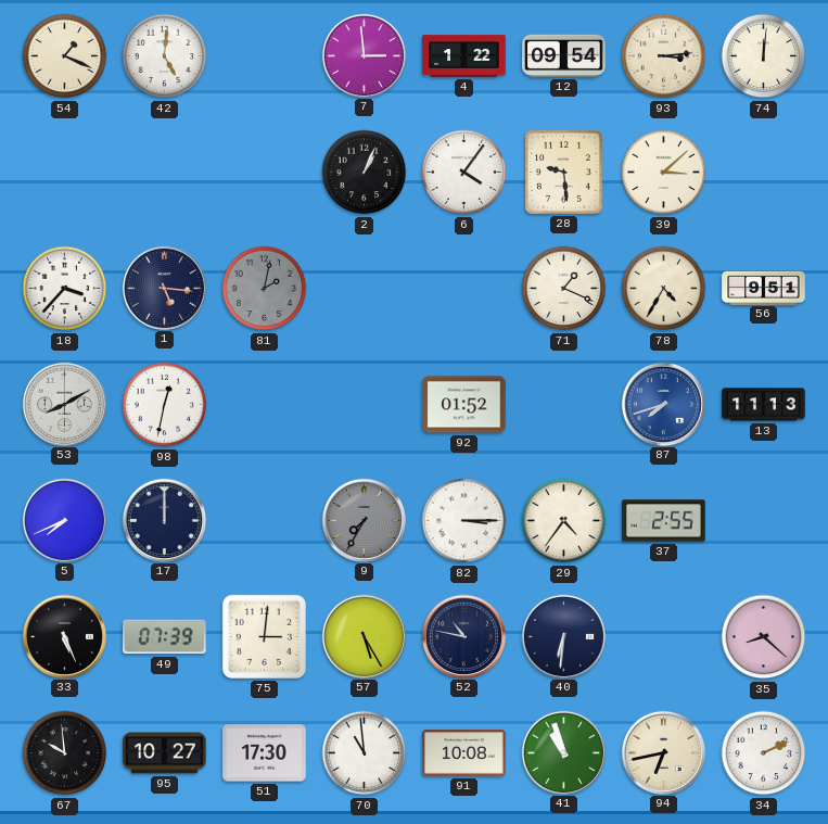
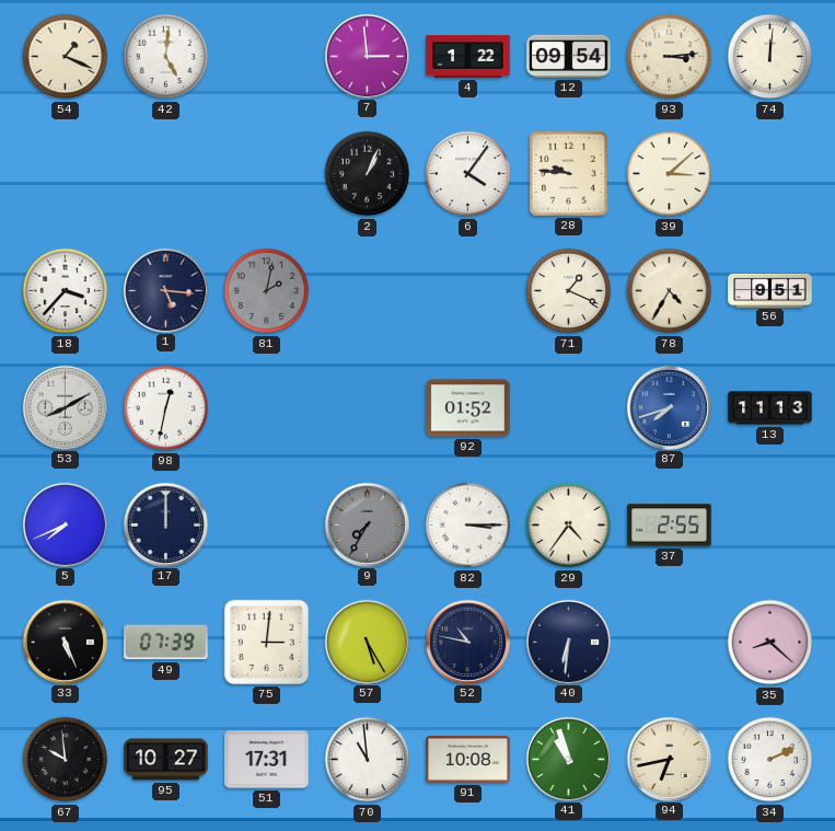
28: 9:29 -> 9:46
51: 17:30 -> 17:31
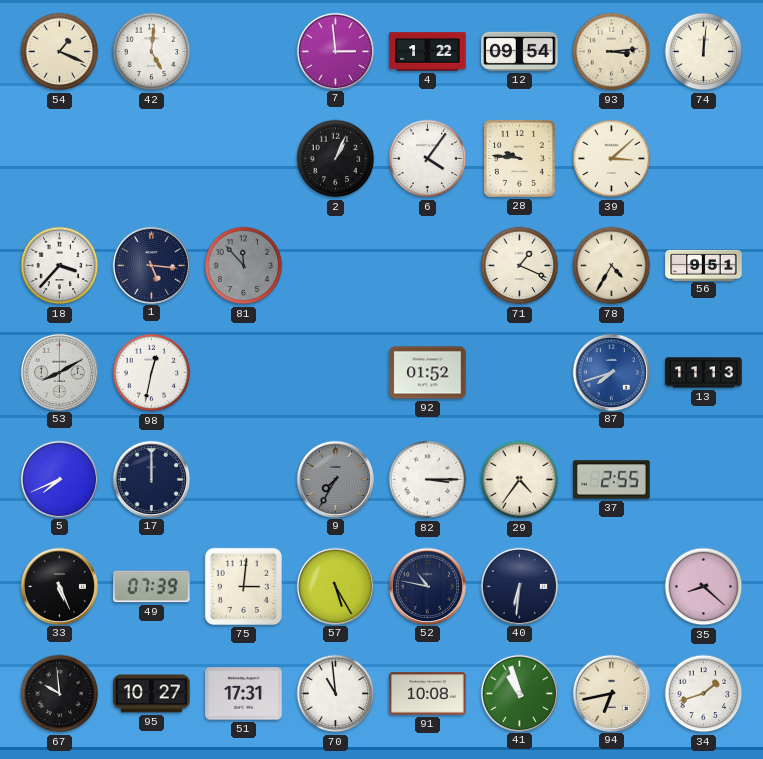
81: 2:02 -> 11:53
34: 2:11 -> 1:42
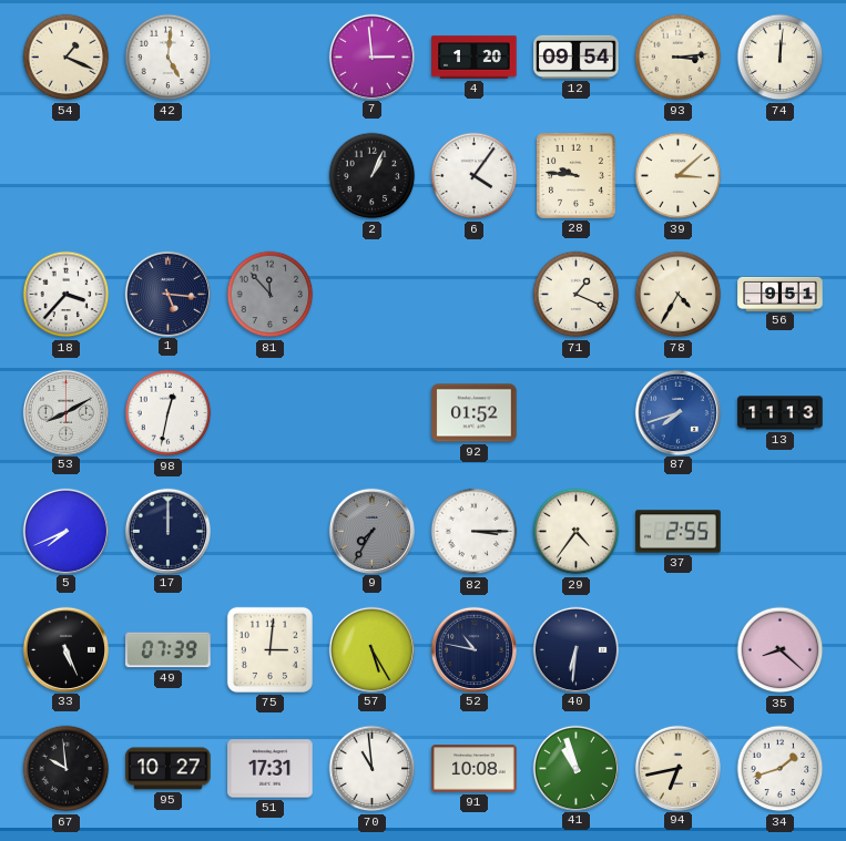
4: 1:22 -> 1:20
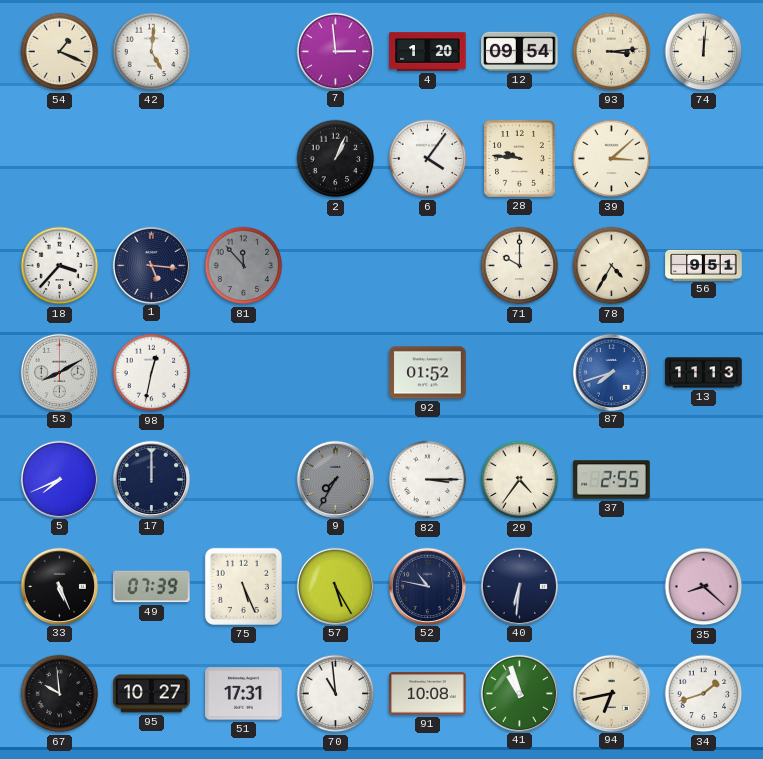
71: 1:19 -> 10:00
75: 3:01 -> 5:26
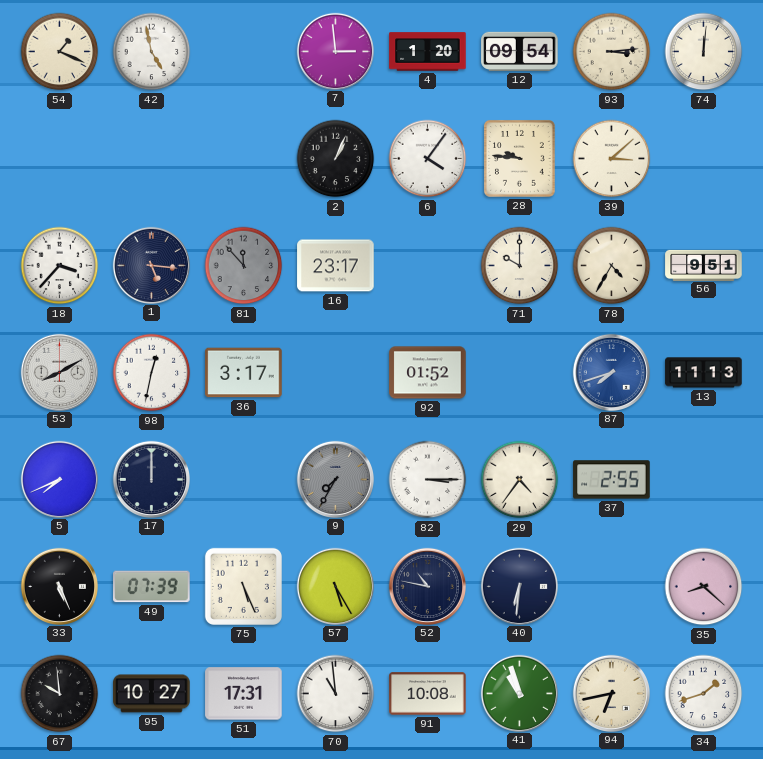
42: 5:01 -> 4:58
16: none -> 23:17
36: none -> 3:17
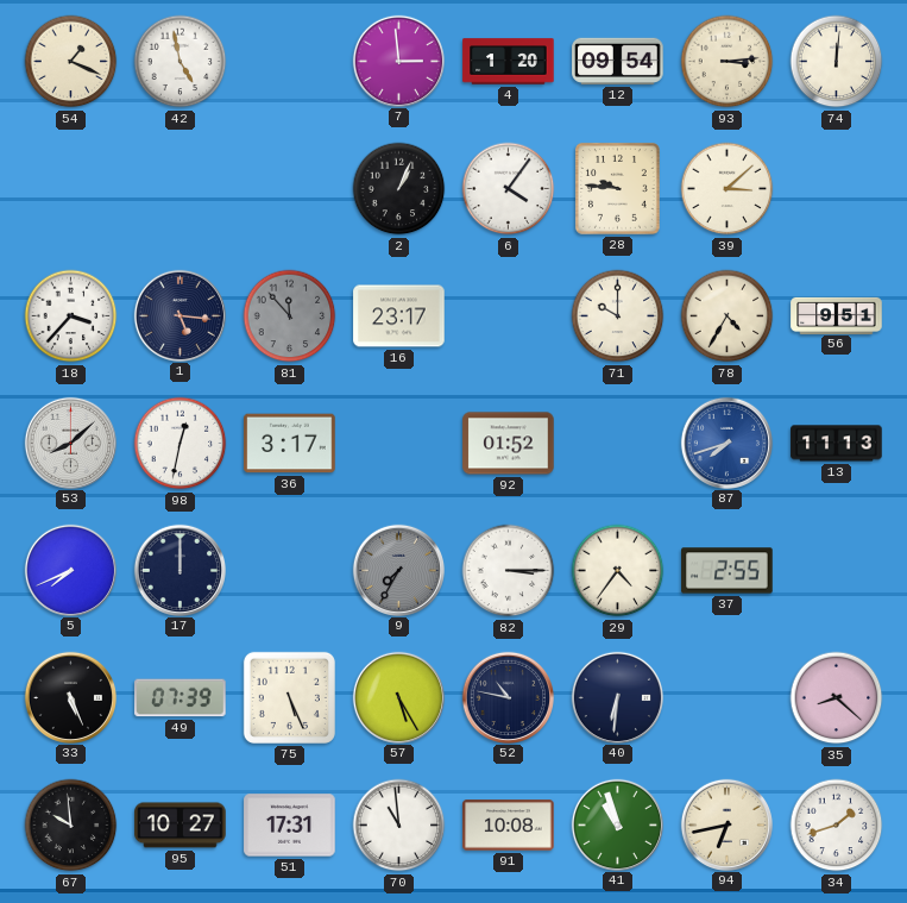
53: 8:10 -> 8:08
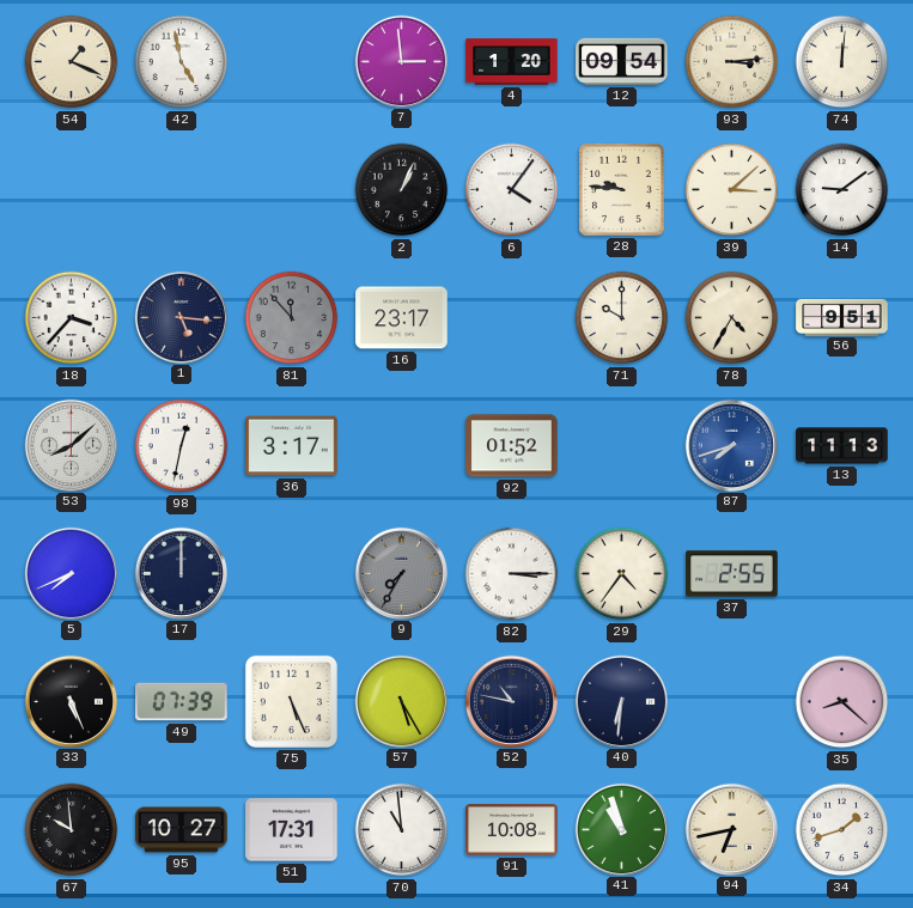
14: none -> 9:09
